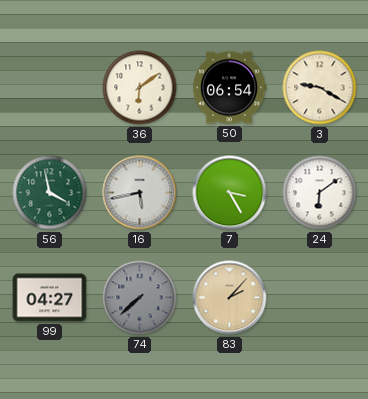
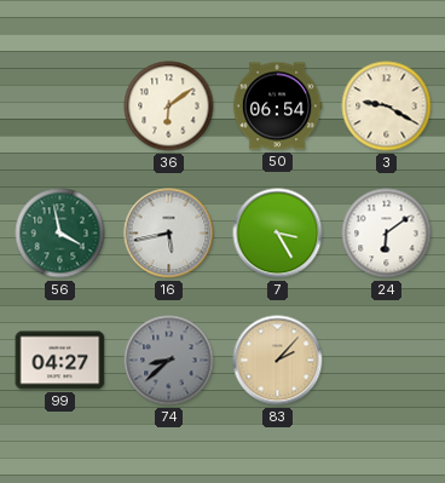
74: 7:38 -> 8:38
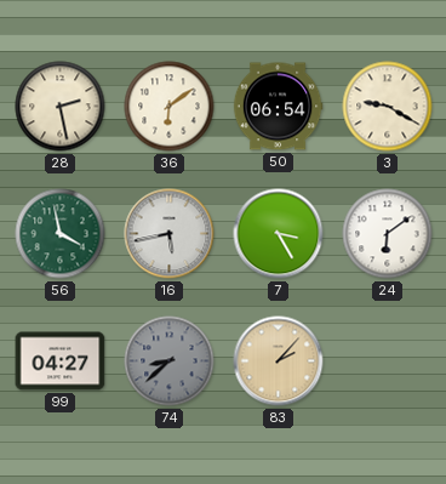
28: none -> 2:28
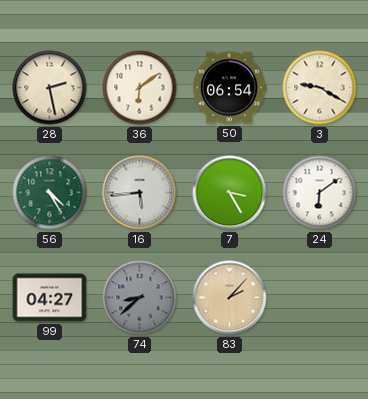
56: 3:58 -> 4:25
16: 5:43 -> 5:44
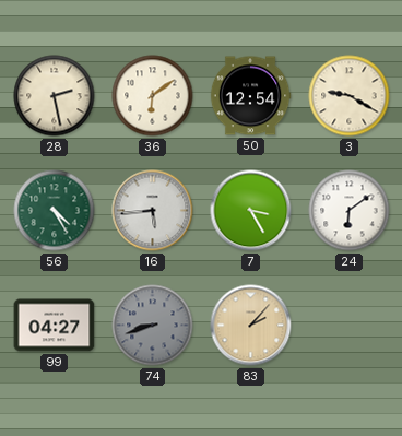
50: 06:54 -> 12:54
74: 8:38 -> 8:42
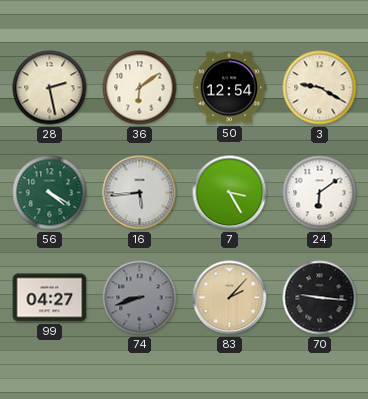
56: 4:25 -> 4:20
70: none -> 9:16
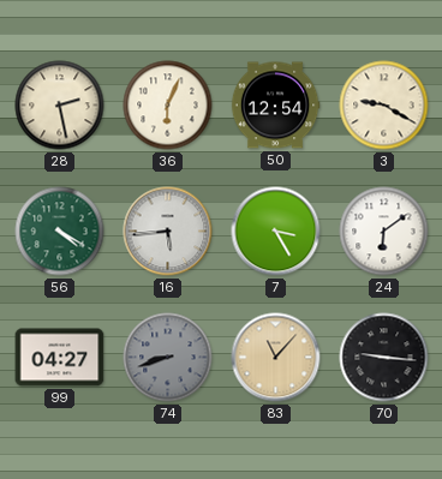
36: 6:09 -> 6:04
83: 2:07 -> 11:07
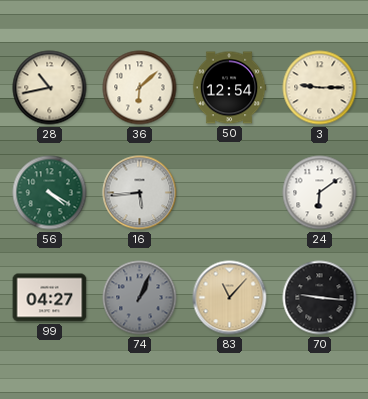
28: 2:28 -> 10:43
36: 6:04 -> 6:08
3: 9:20 -> 9:15
7: 3:25 -> none
74: 8:42 -> 1:04
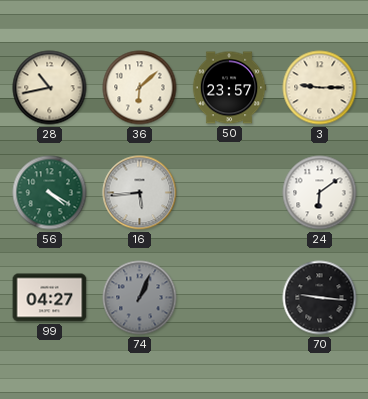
50: 12:54 -> 23:57
83: 11:07 -> none
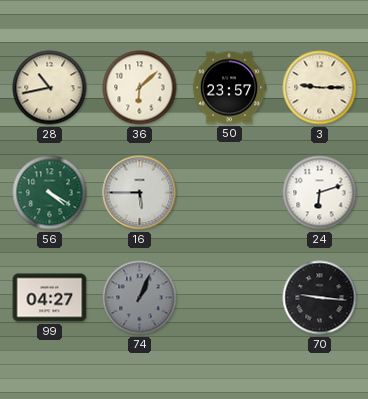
16: 5:44 -> 5:45
24: 6:09 -> 6:12
